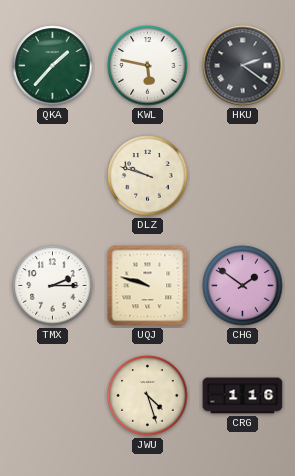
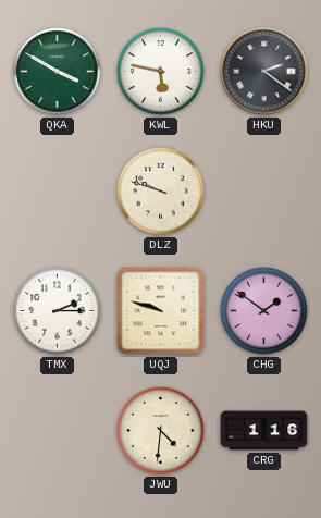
QKA: 1:37 -> 3:50
JWU: 4:27 -> 4:31
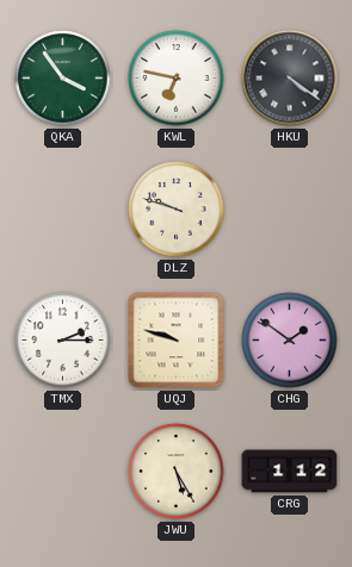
QKA: 3:50 -> 3:54
KWL: 5:47 -> 6:47
HKU: 2:21 -> 4:21
JWU: 4:31 -> 5:25
CRG: 1:16 -> 1:12
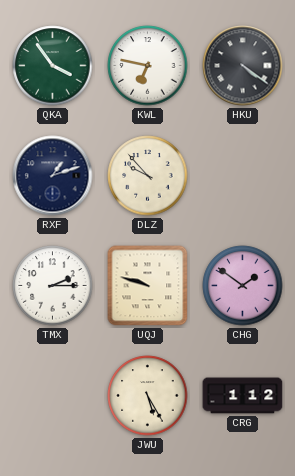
RXF: none -> 1:12
DLZ: 9:48 -> 9:53
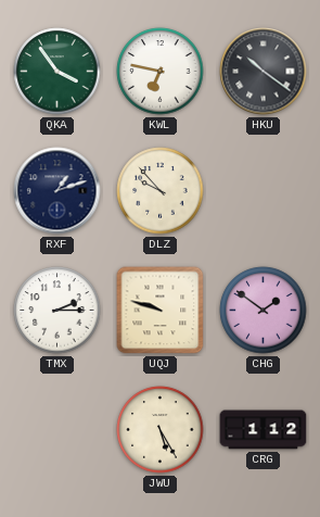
HKU: 4:21 -> 10:21
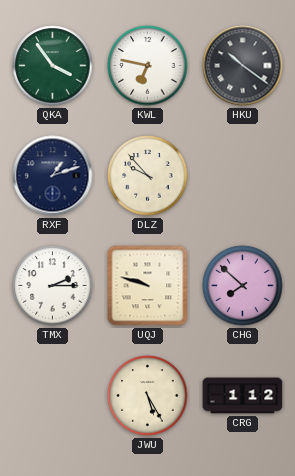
CHG: 1:51 -> 7:52
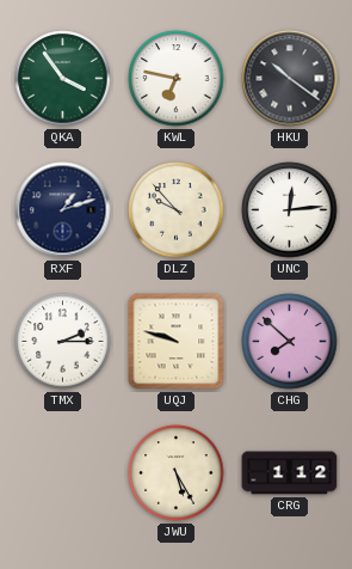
UNC: none -> 12:14
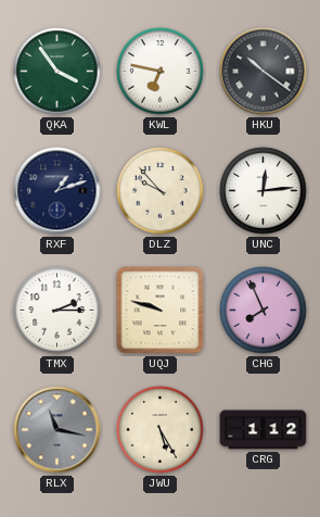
CHG: 7:52 -> 7:56
RLX: none -> 11:17
